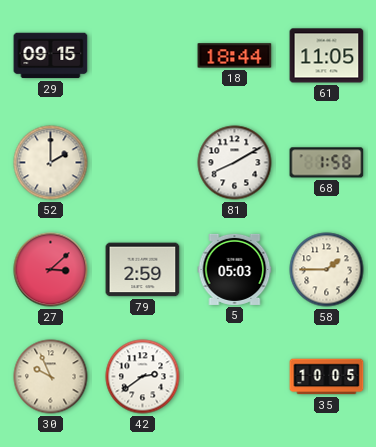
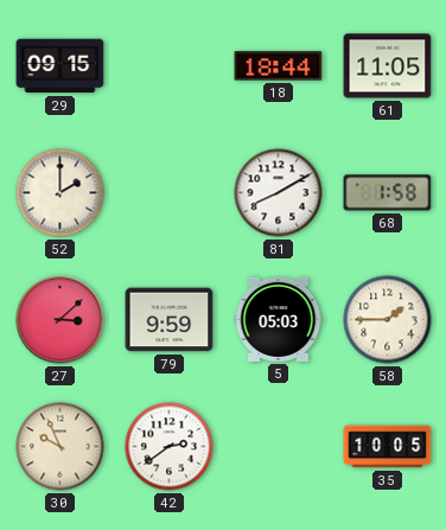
79: 2:59 -> 9:59
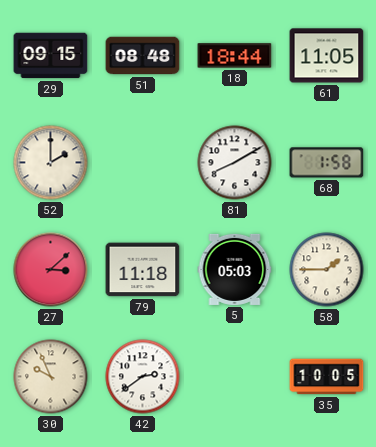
51: none -> 08:48
79: 9:59 -> 11:18
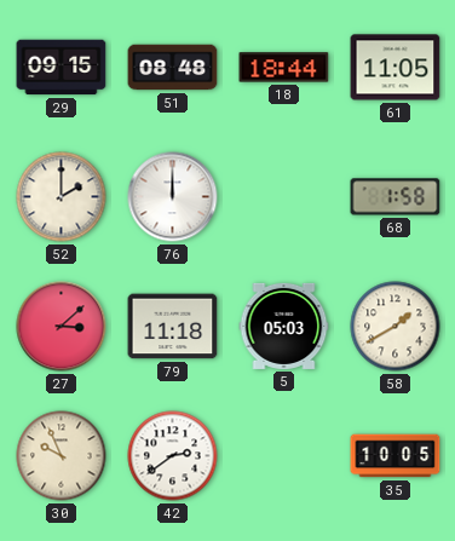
76: none -> 12:00
81: 8:10 -> none
58: 1:45 -> 1:40
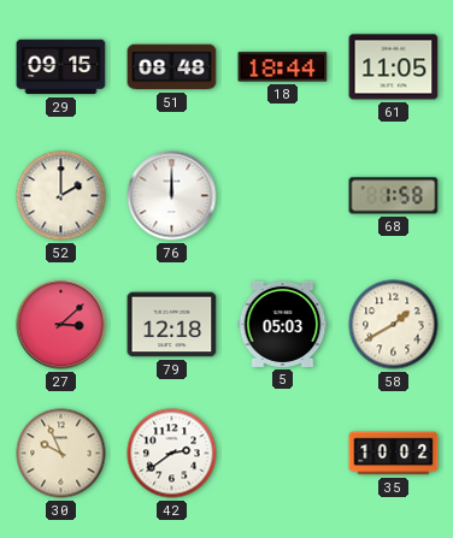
79: 11:18 -> 12:18
35: 10:05 -> 10:02
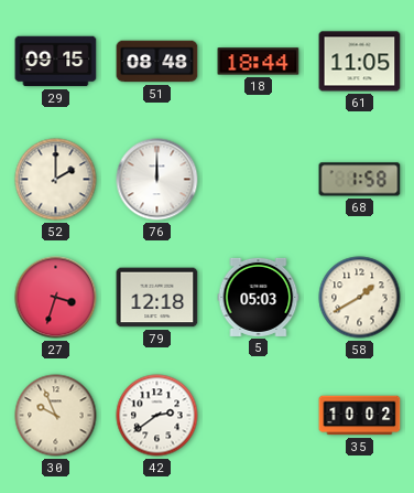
27: 3:08 -> 3:33
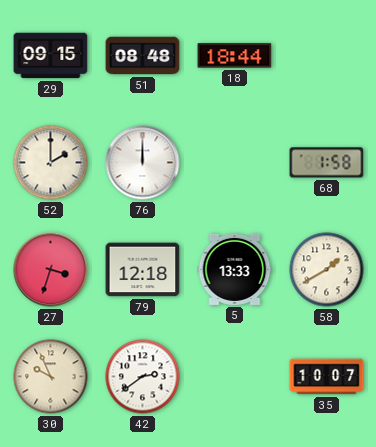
61: 11:05 -> none
5: 05:03 -> 13:33
35: 10:02 -> 10:07
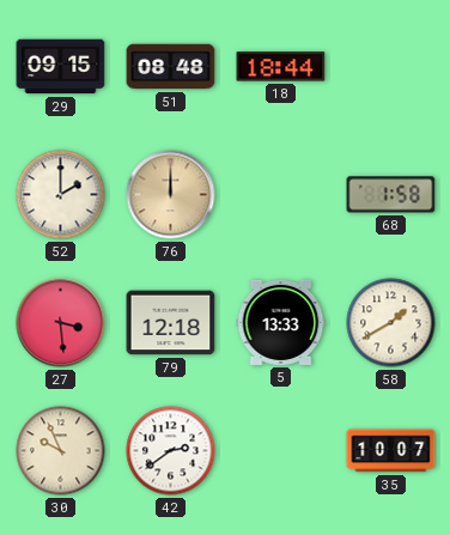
76 dial: white -> champagne
27: 3:33 -> 3:29
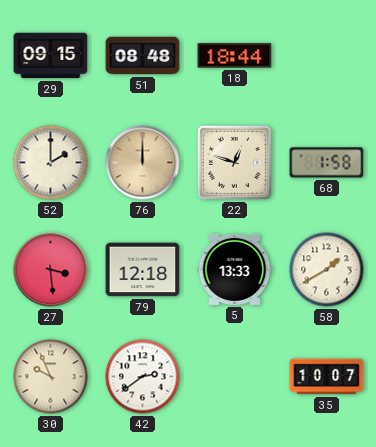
22: none -> 12:48
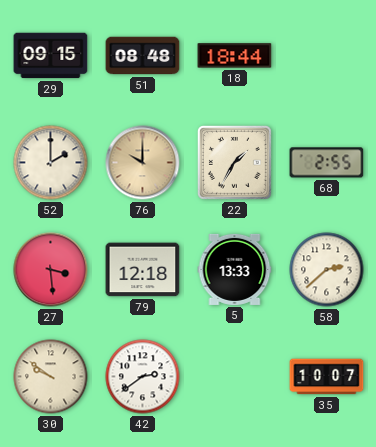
76: 12:00 -> 10:00
22: 12:48 -> 1:35
68: 1:58 -> 2:55
58: 1:40 -> 2:38
30: 9:56 -> 9:51
